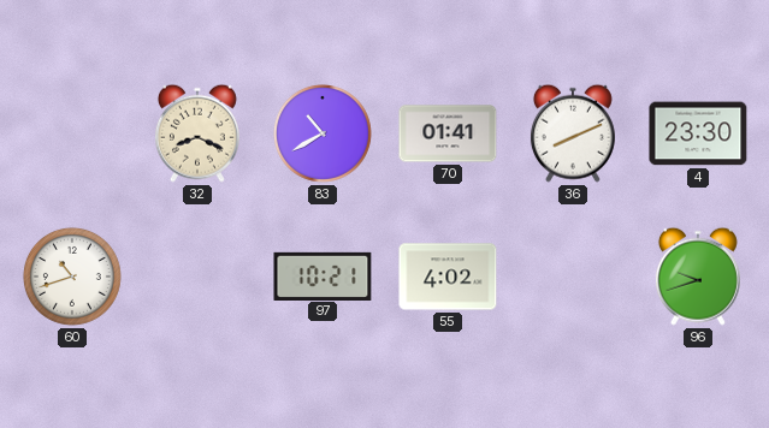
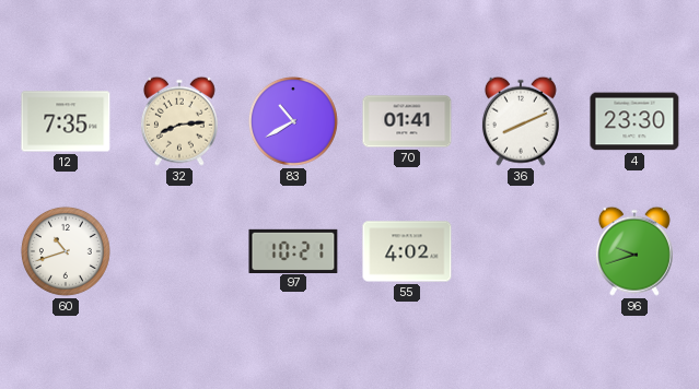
12: none -> 7:35
32: 8:19 -> 8:14
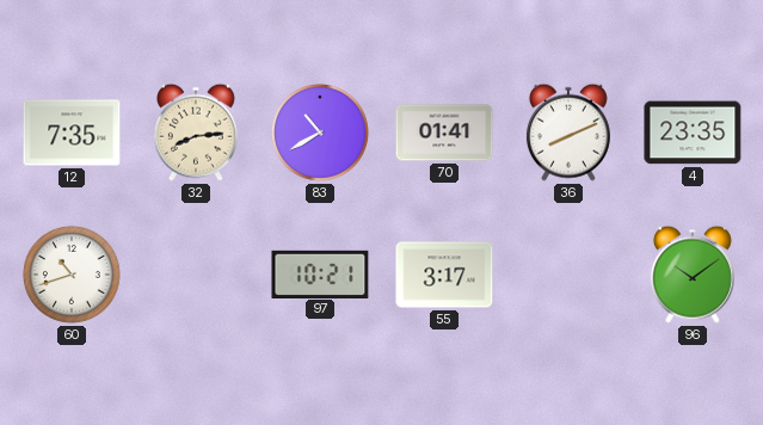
4: 23:30 -> 23:35
55: 4:02 -> 3:17
96: 9:42 -> 10:09
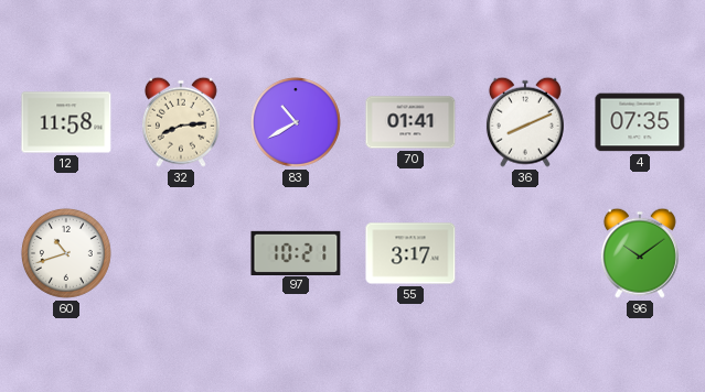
12: 7:35 -> 11:58
4: 23:35 -> 07:35
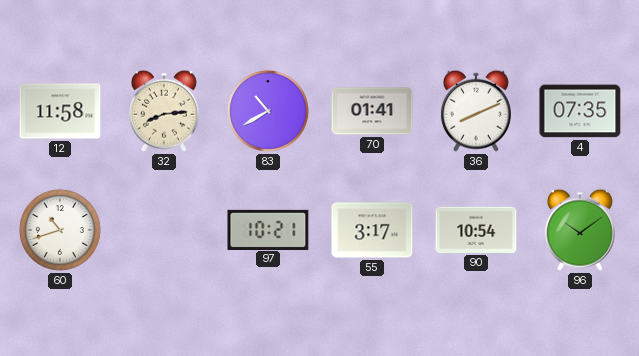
90: none -> 10:54
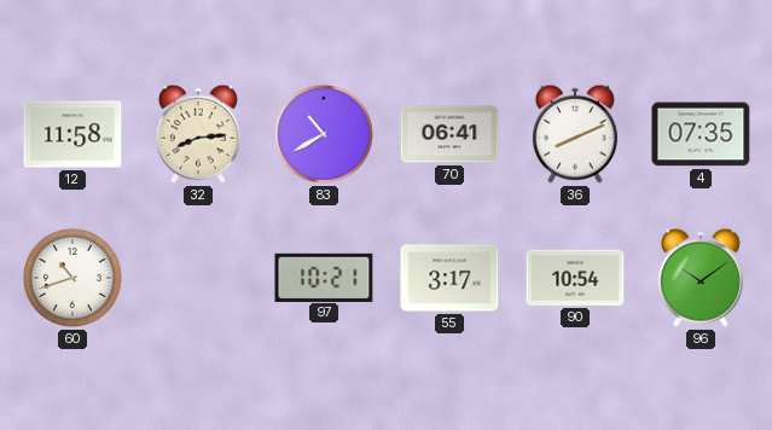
70: 01:41 -> 06:41
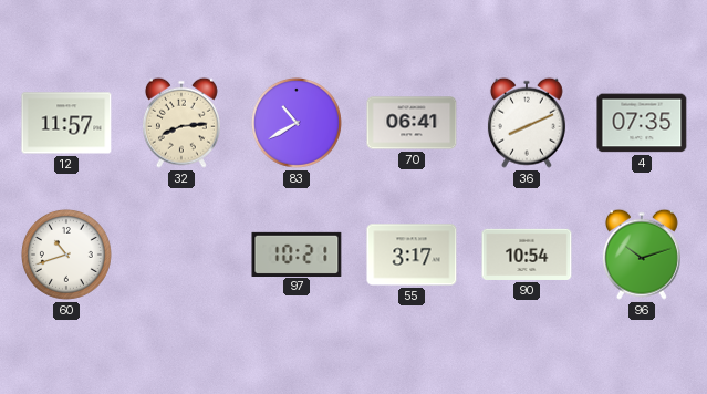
12: 11:58 -> 11:57
96: 10:09 -> 10:12
